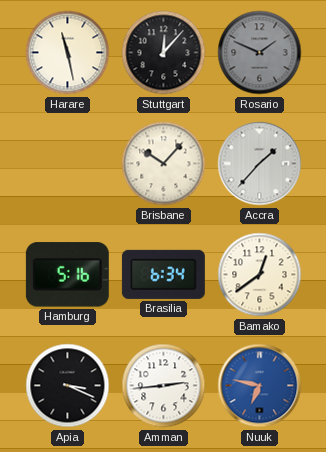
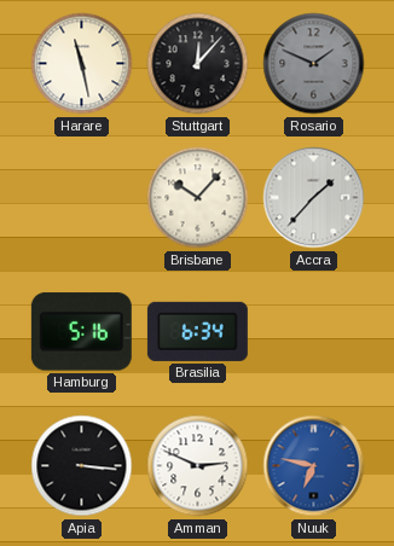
Bamako: 12:39 -> none
Apia: 3:19 -> 3:16
Amman: 2:44 -> 2:49
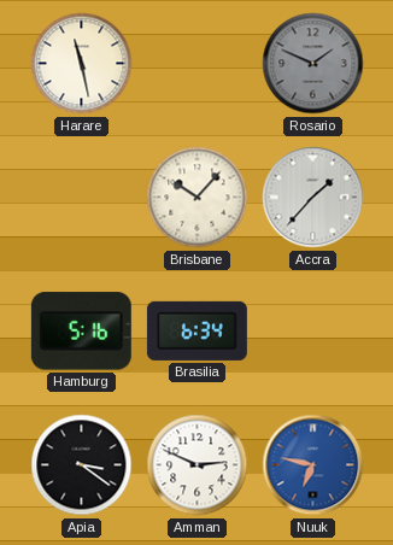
Stuttgart: 12:07 -> none
Apia: 3:16 -> 3:21
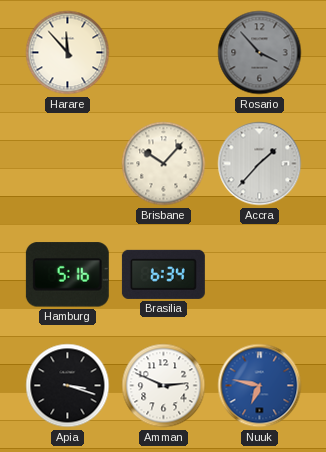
Harare: 11:28 -> 11:53
Rosario: 1:49 -> 3:53
Apia: 3:21 -> 3:18
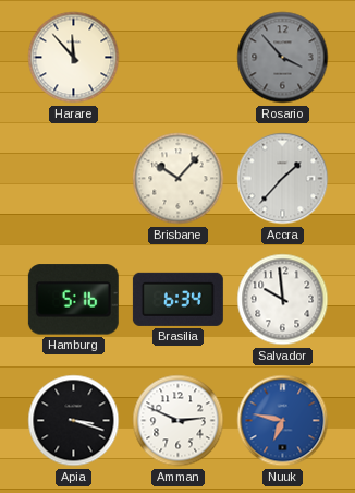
Salvador: none -> 9:59
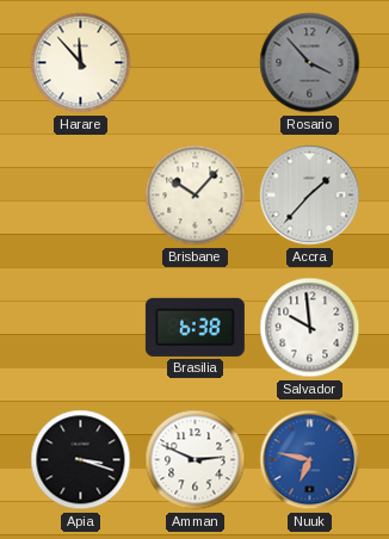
Hamburg: 5:16 -> none
Brasilia: 6:34 -> 6:38
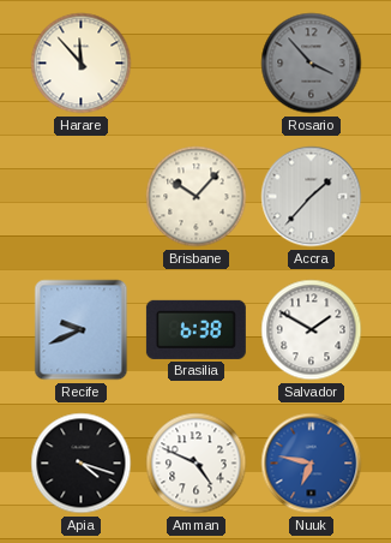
Recife: none -> 9:41
Salvador: 9:59 -> 1:50
Apia: 3:18 -> 4:18
Amman: 2:49 -> 4:49
